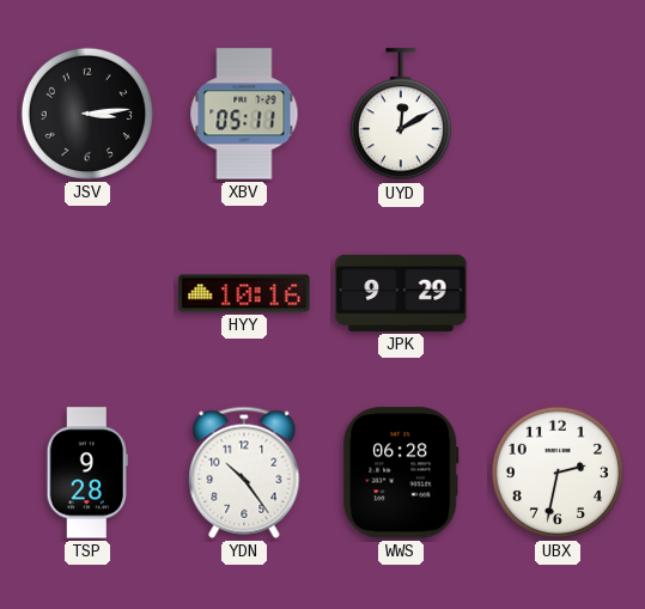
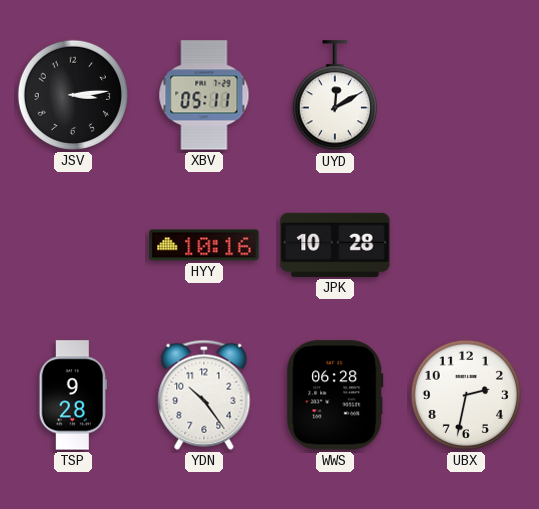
JPK: 9:29 -> 10:28
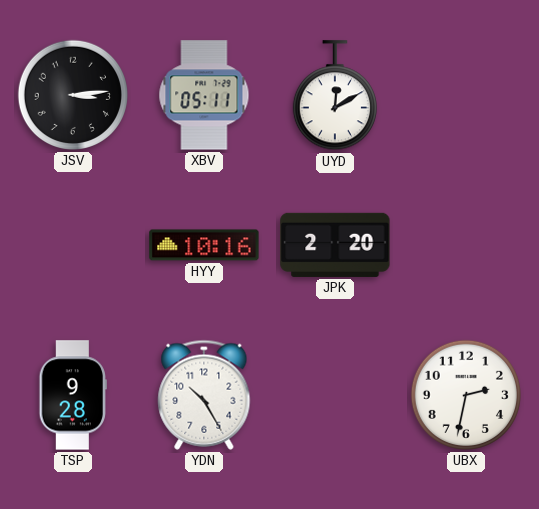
JPK: 10:28 -> 2:20
YDN: 10:24 -> 10:25
WWS: 06:28 -> none
